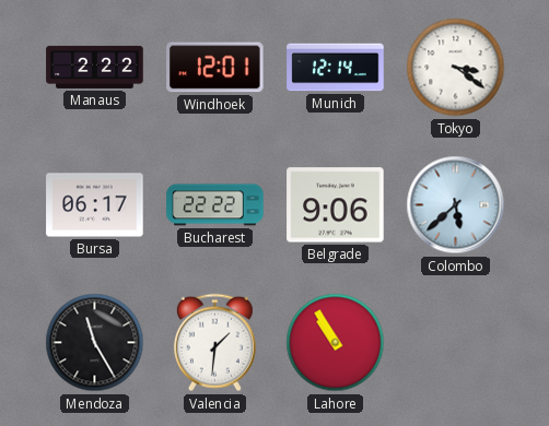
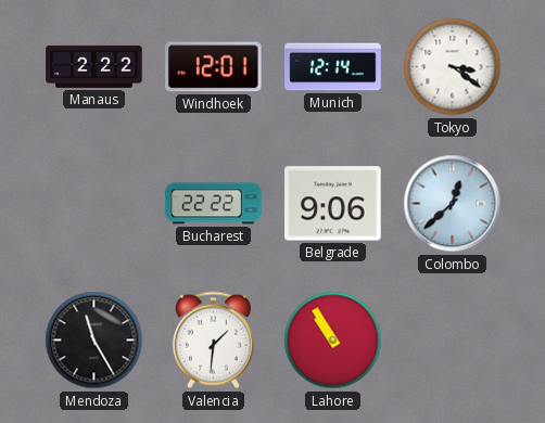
Bursa: 06:17 -> none
Colombo: 5:38 -> 12:38
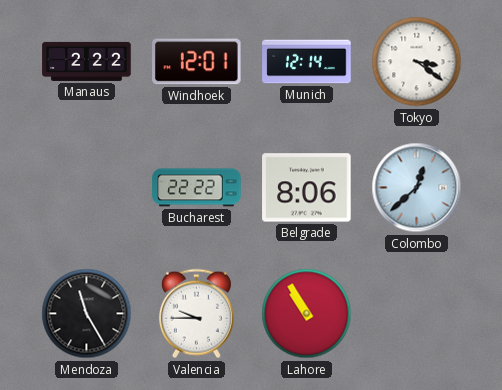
Belgrade: 9:06 -> 8:06
Valencia: 1:31 -> 9:45
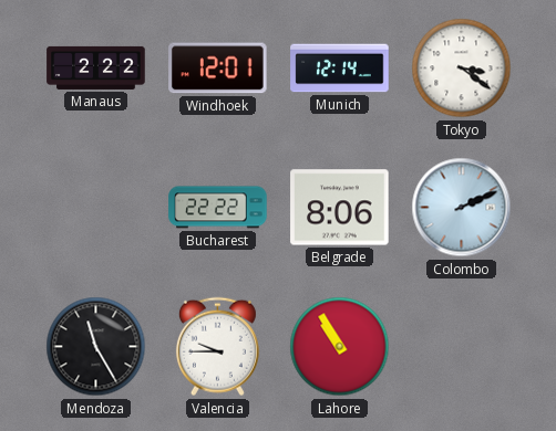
Colombo: 12:38 -> 2:11
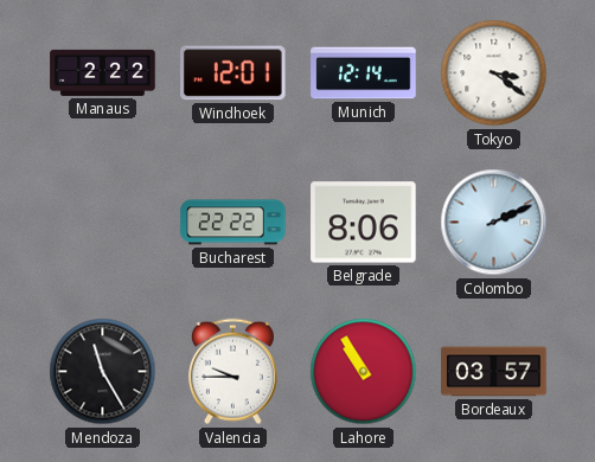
Bordeaux: none -> 03:57
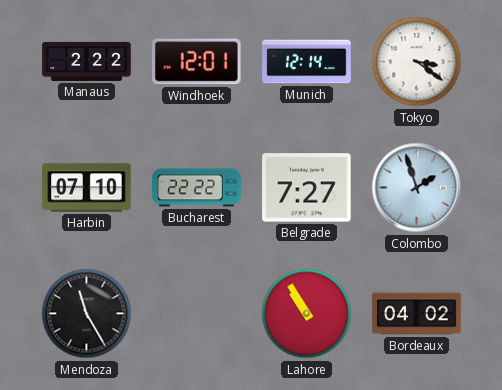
Harbin: none -> 07:10
Belgrade: 8:06 -> 7:27
Colombo: 2:11 -> 1:57
Valencia: 9:45 -> none
Bordeaux: 03:57 -> 04:02
